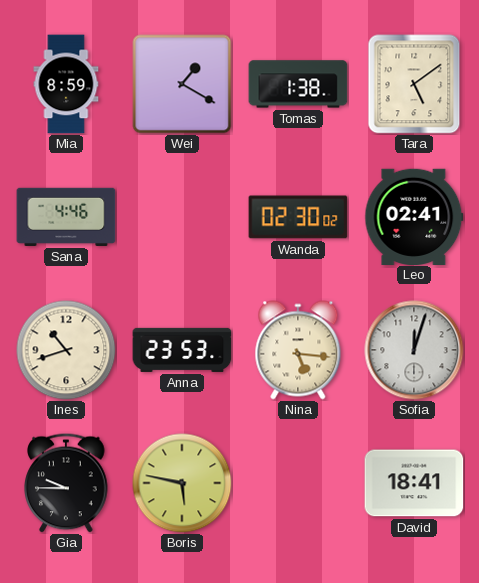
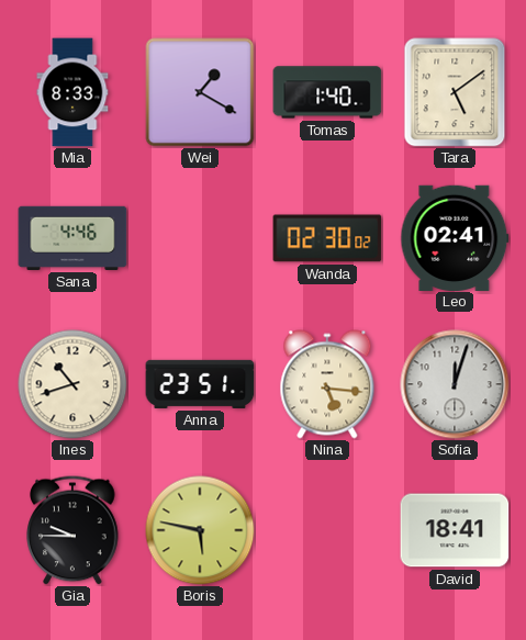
Mia: 8:59 -> 8:33
Tomas: 1:38 -> 1:40
Anna: 23:53 -> 23:51
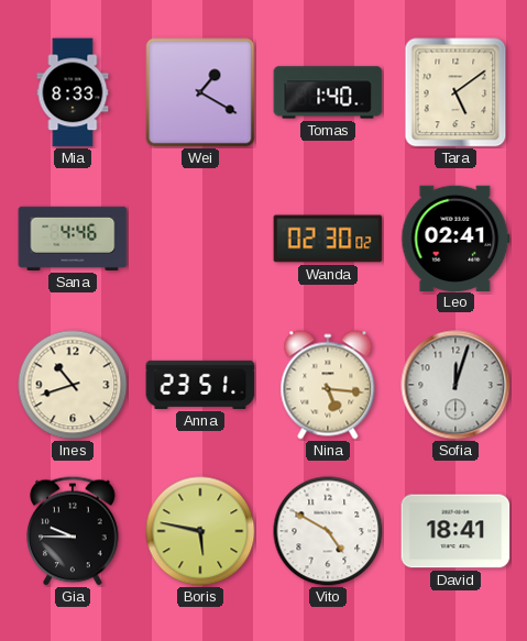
Vito: none -> 4:50
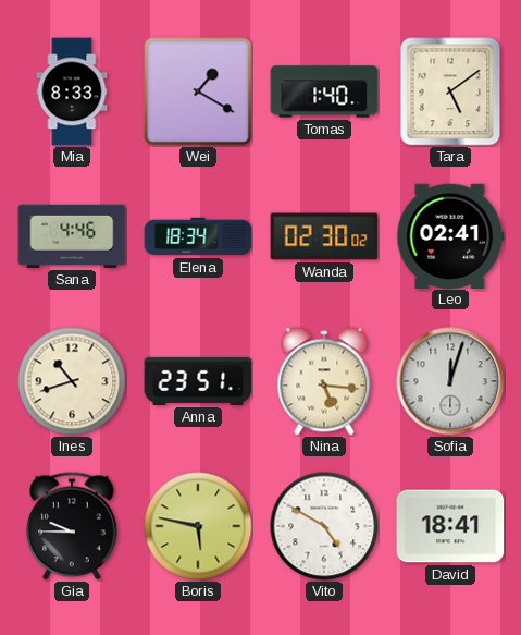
Elena: none -> 18:34
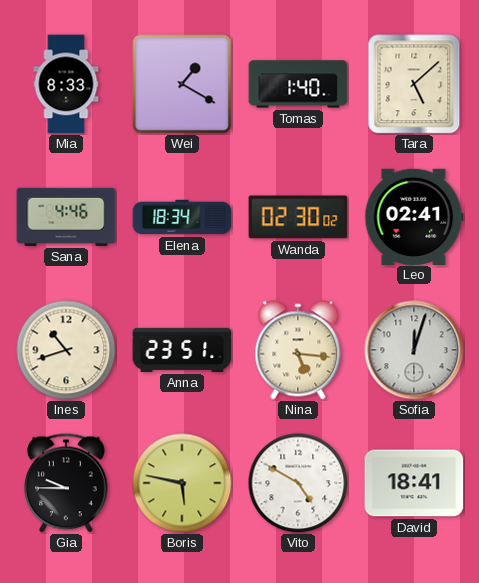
Tara: 5:09 -> 5:08
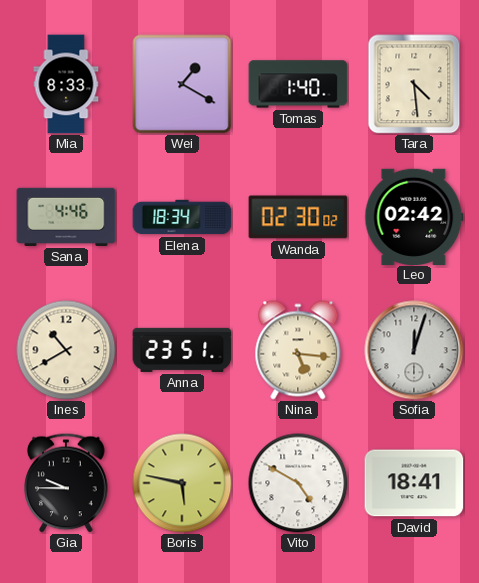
Tara: 5:08 -> 4:29
Leo: 02:41 -> 02:42
Ines: 10:42 -> 10:40
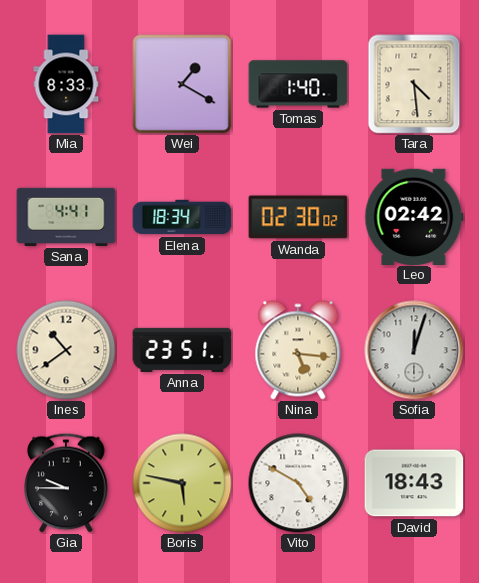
Sana: 4:46 -> 4:41
Ines: 10:40 -> 10:39
David: 18:41 -> 18:43
